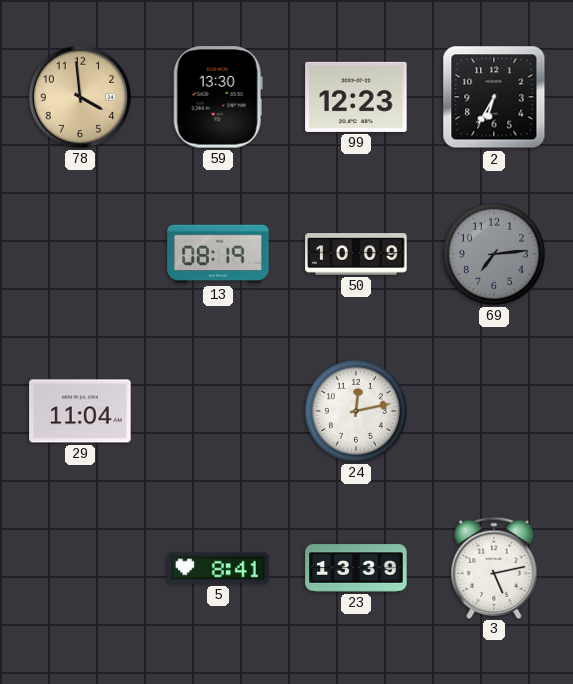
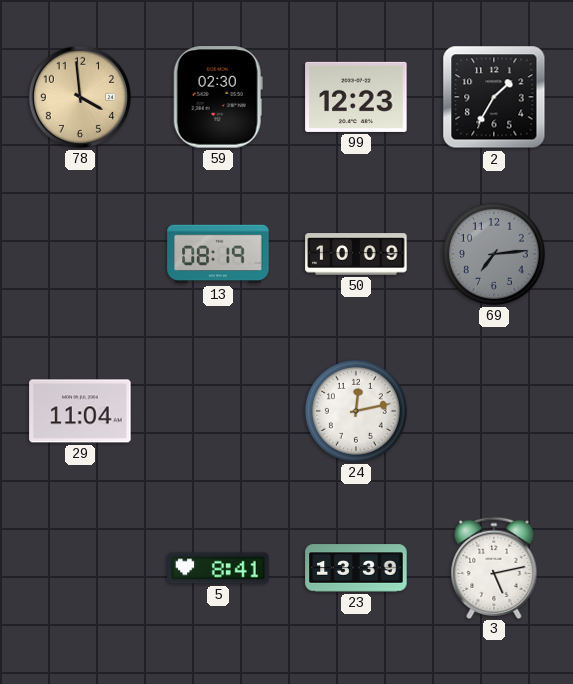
59: 13:30 -> 02:30
2: 6:35 -> 1:35
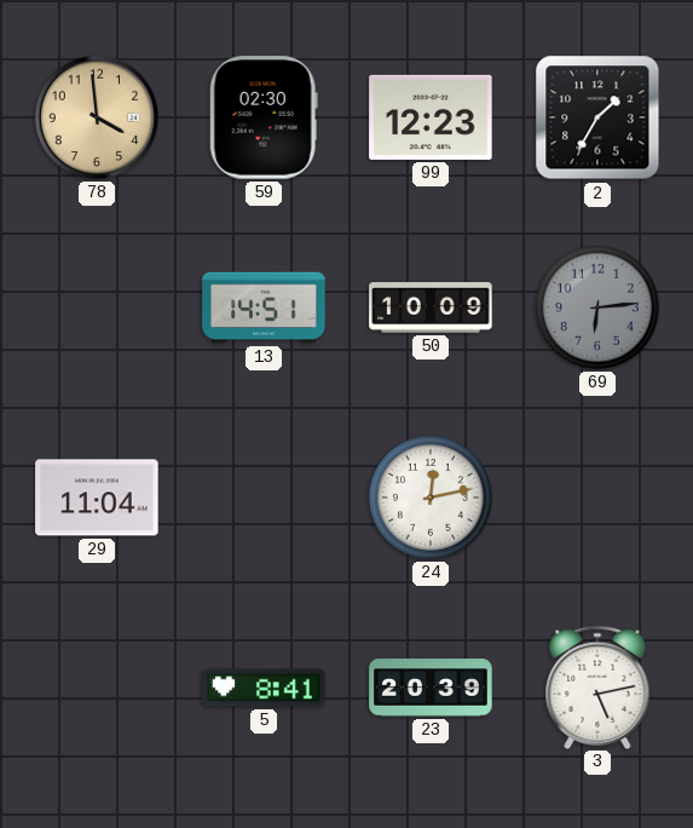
13: 08:19 -> 14:51
69: 7:14 -> 6:14
23: 13:39 -> 20:39
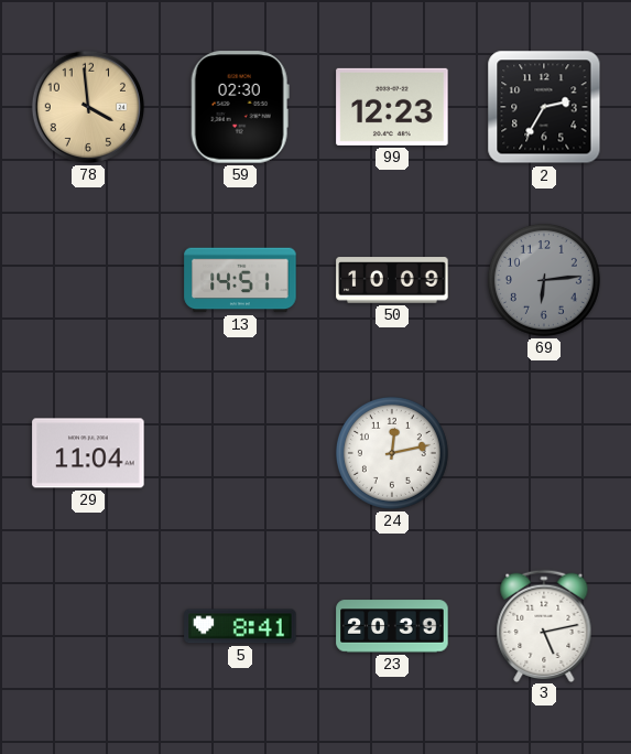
2: 1:35 -> 2:35
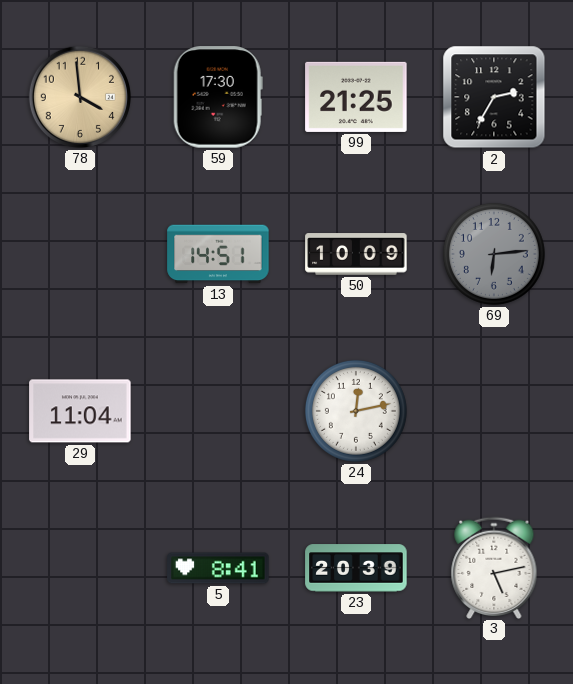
59: 02:30 -> 17:30
99: 12:23 -> 21:25
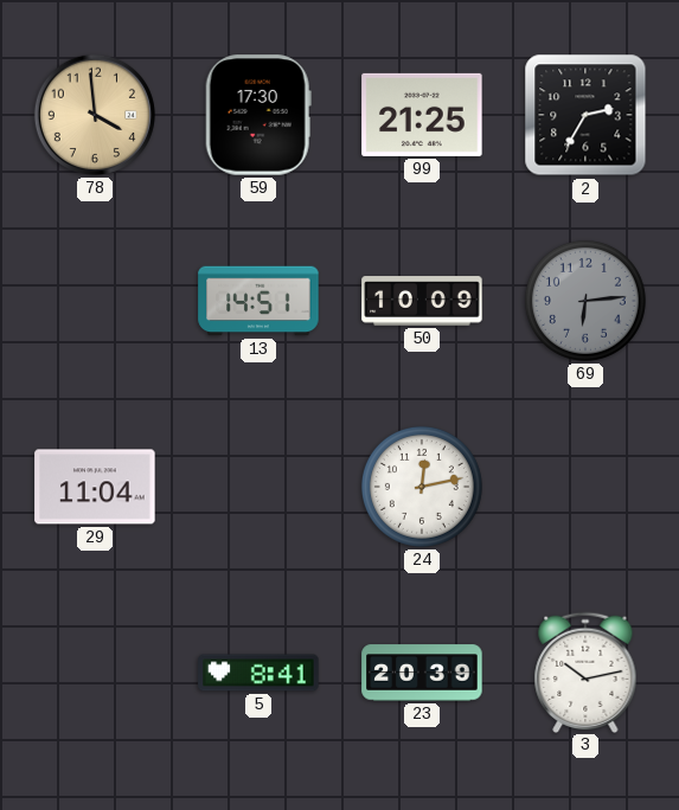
3: 5:13 -> 10:13
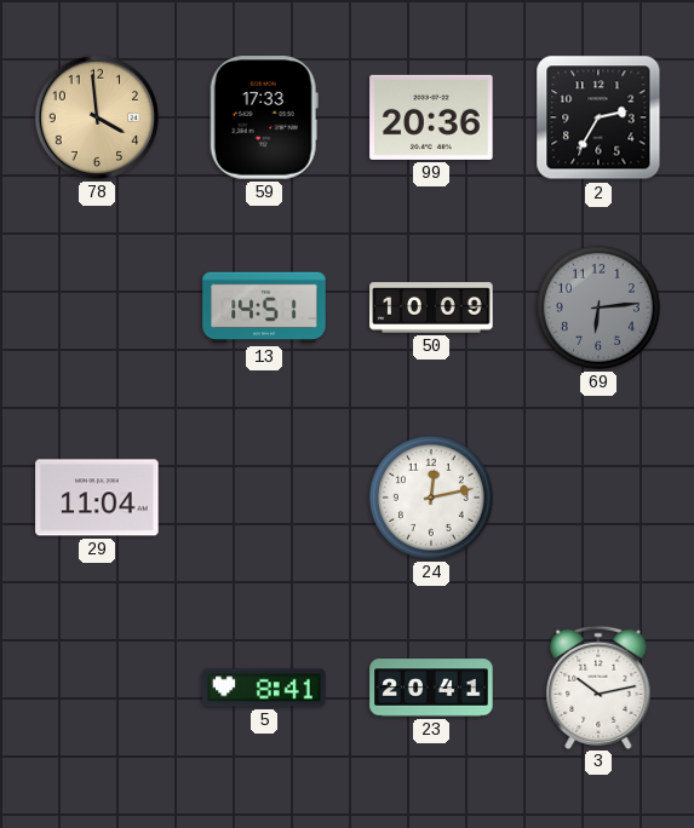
59: 17:30 -> 17:33
99: 21:25 -> 20:36
23: 20:39 -> 20:41
